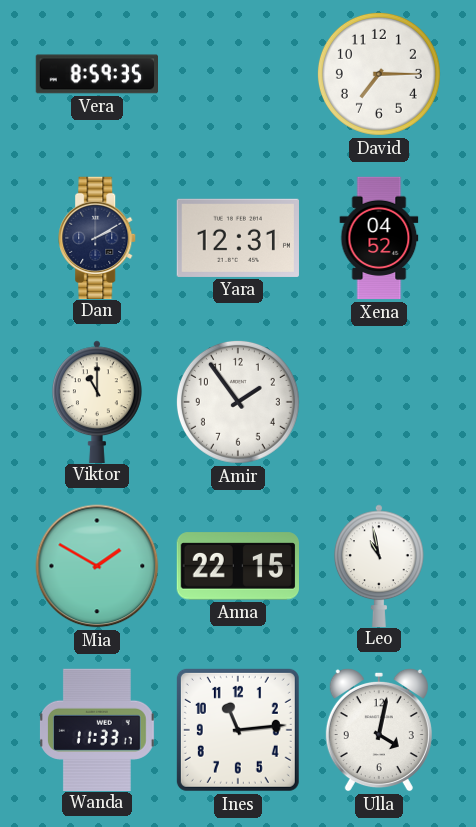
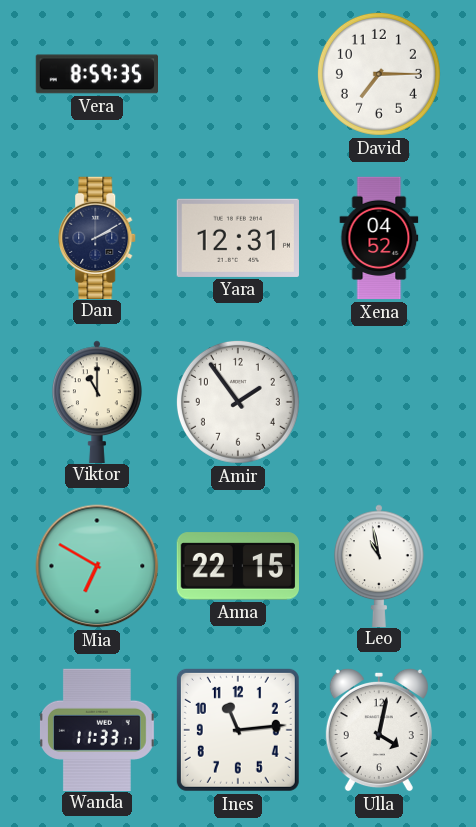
Mia: 1:50 -> 6:50
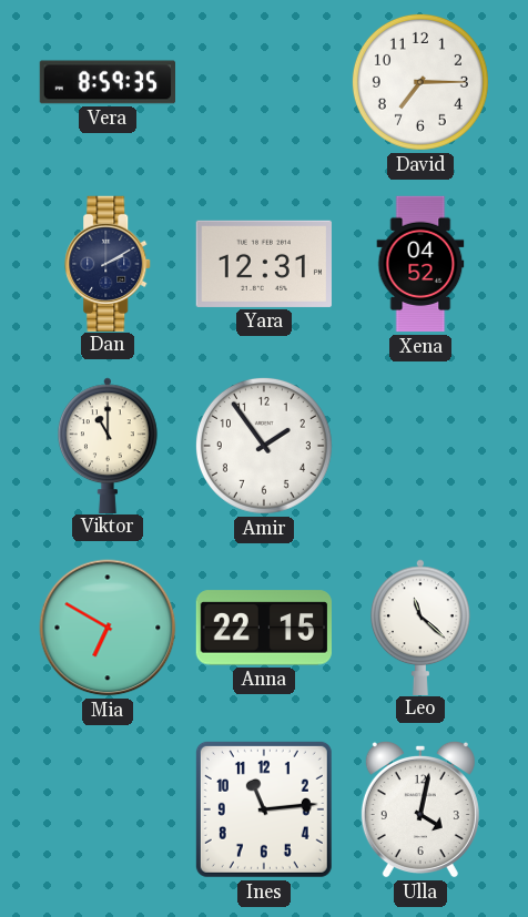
Leo: 10:58 -> 11:22
Wanda: 11:33 -> none
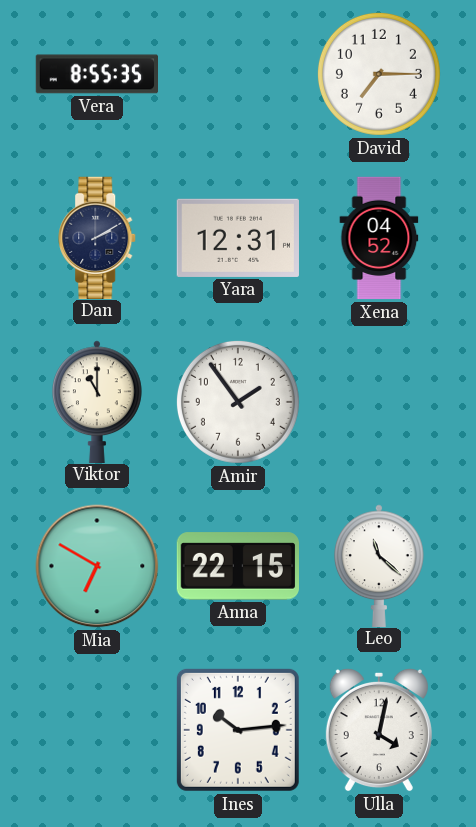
Vera: 8:59 -> 8:55
Ines: 11:14 -> 10:14
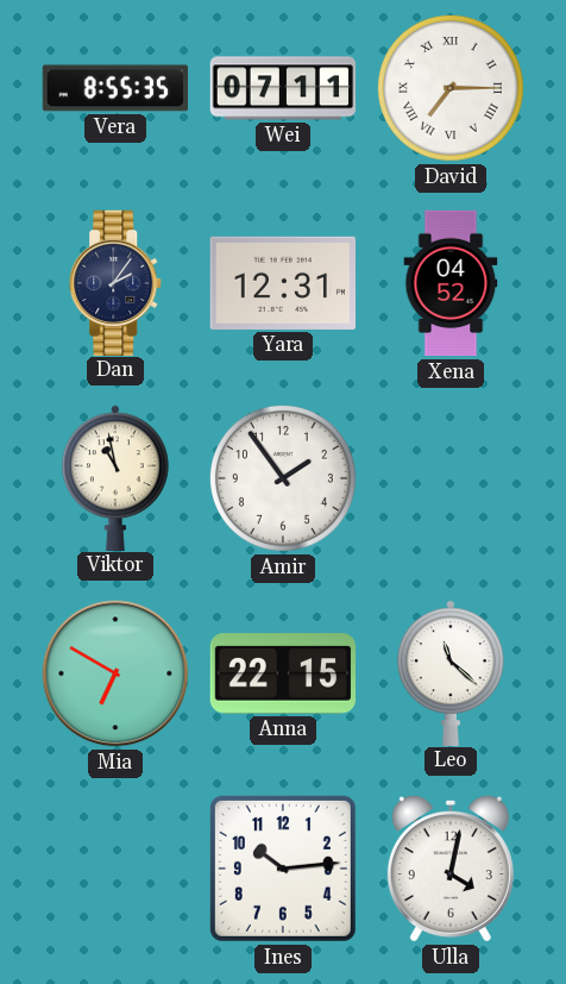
Wei: none -> 07:11
David numerals: Arabic -> Roman
Dan: 2:10 -> 2:06
Viktor: 11:00 -> 10:58
